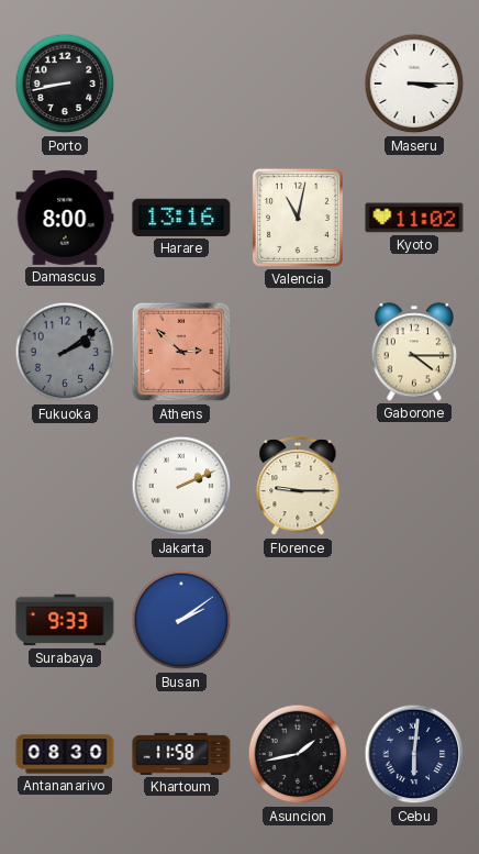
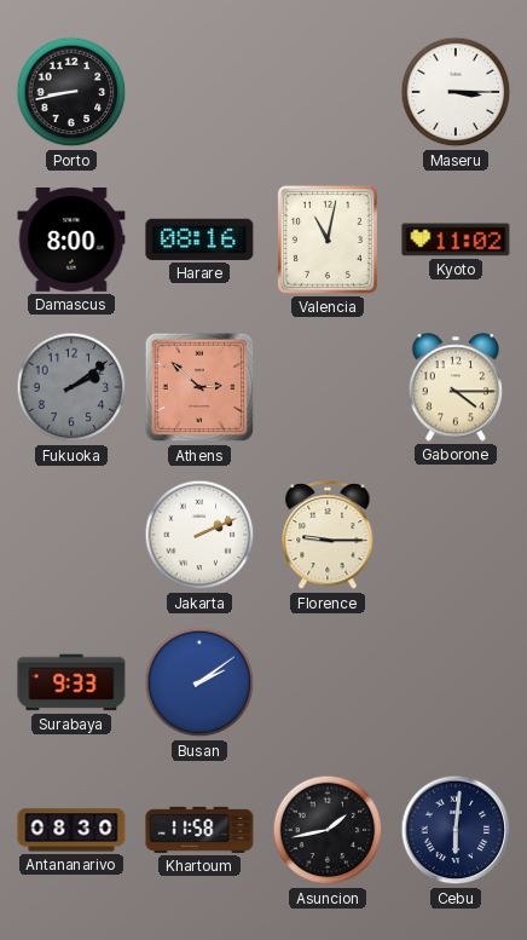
Harare: 13:16 -> 08:16
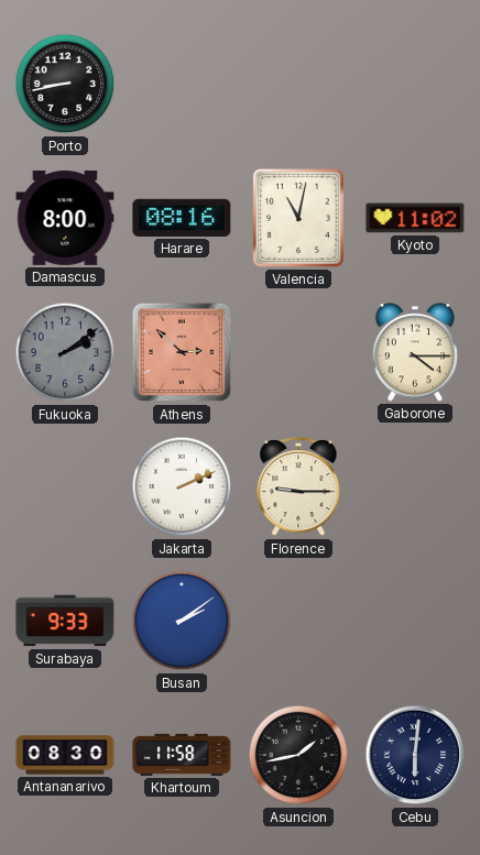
Maseru: 3:15 -> none
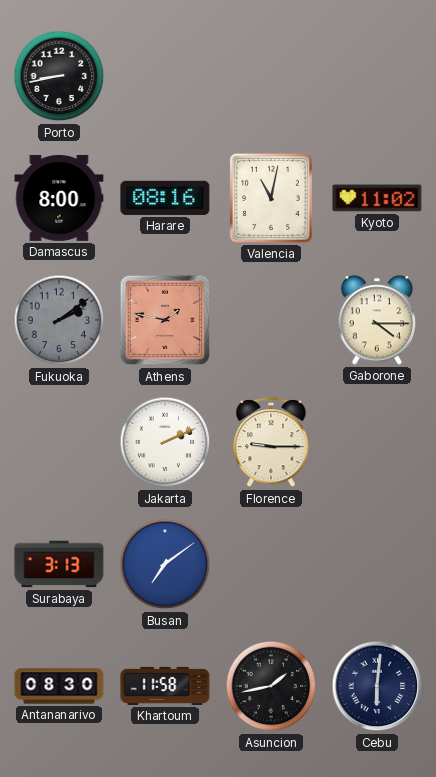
Athens: 2:52 -> 1:47
Surabaya: 9:33 -> 3:13
Busan: 2:09 -> 7:09
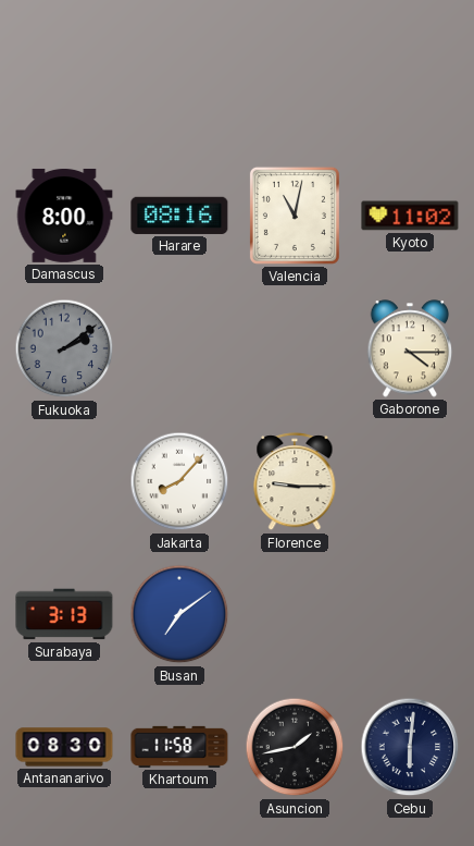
Porto: 8:43 -> none
Athens: 1:47 -> none
Jakarta: 2:11 -> 8:07
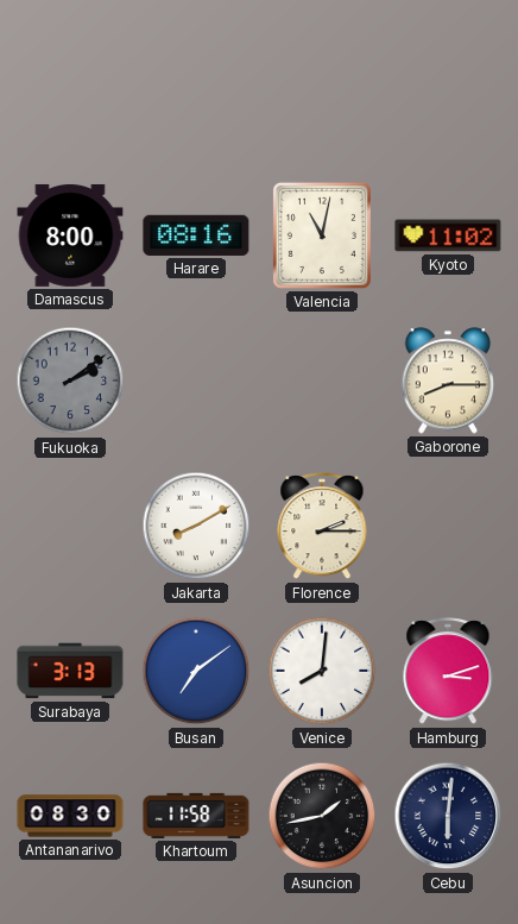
Gaborone: 4:15 -> 8:15
Jakarta: 8:07 -> 8:10
Florence: 9:15 -> 2:15
Venice: none -> 8:01
Hamburg: none -> 3:12
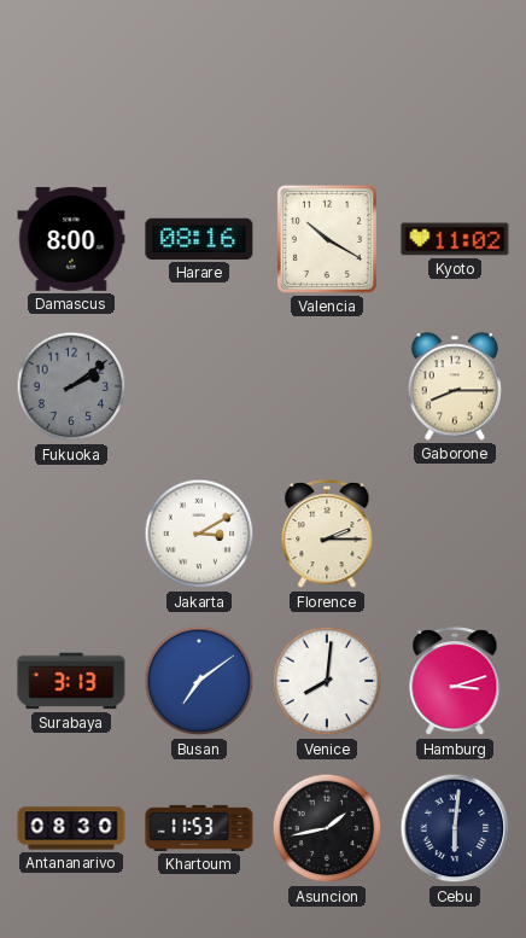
Valencia: 11:02 -> 10:20
Jakarta: 8:10 -> 3:10
Khartoum: 11:58 -> 11:53
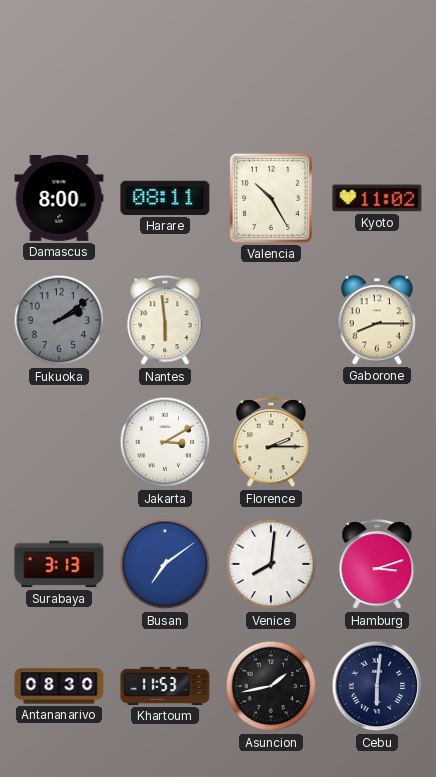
Harare: 08:16 -> 08:11
Valencia: 10:20 -> 10:25
Nantes: none -> 5:59
